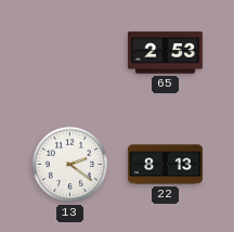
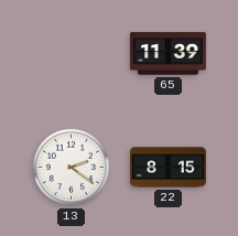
65: 2:53 -> 11:39
22: 8:13 -> 8:15
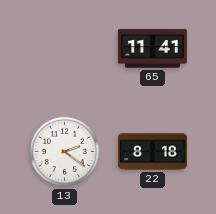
65: 11:39 -> 11:41
22: 8:15 -> 8:18
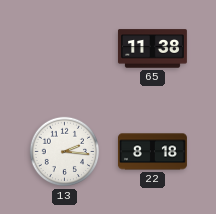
65: 11:41 -> 11:38
13: 2:21 -> 2:16
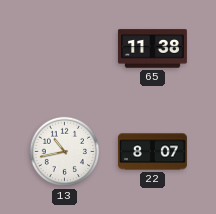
13: 2:16 -> 10:43
22: 8:18 -> 8:07
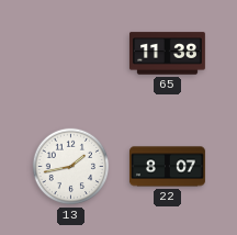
13: 10:43 -> 1:43
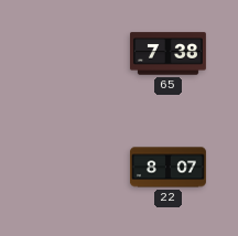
65: 11:38 -> 7:38
13: 1:43 -> none
